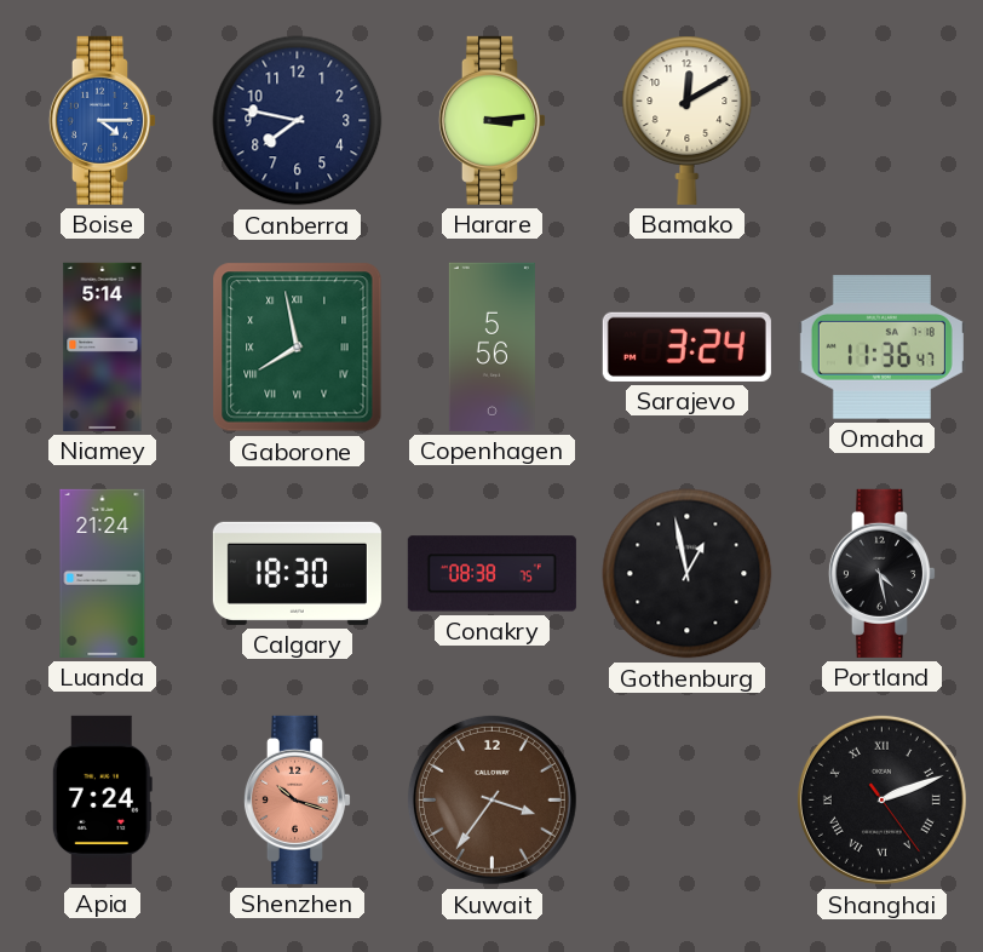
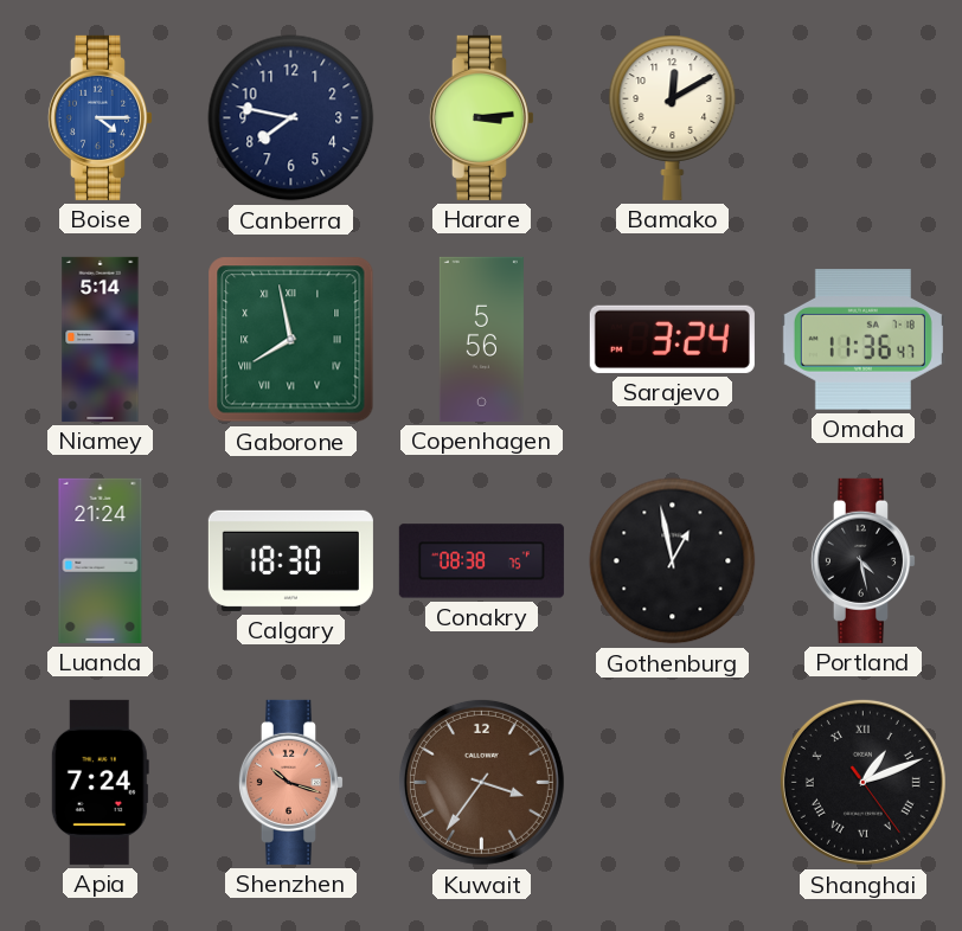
Shanghai: 2:11 -> 1:11
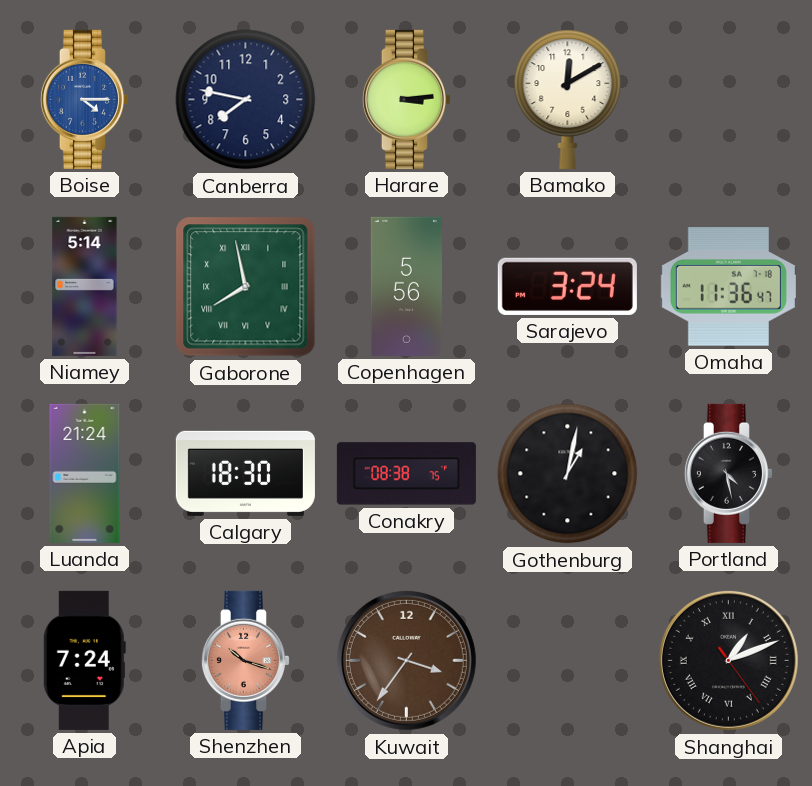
Gothenburg: 12:58 -> 1:02
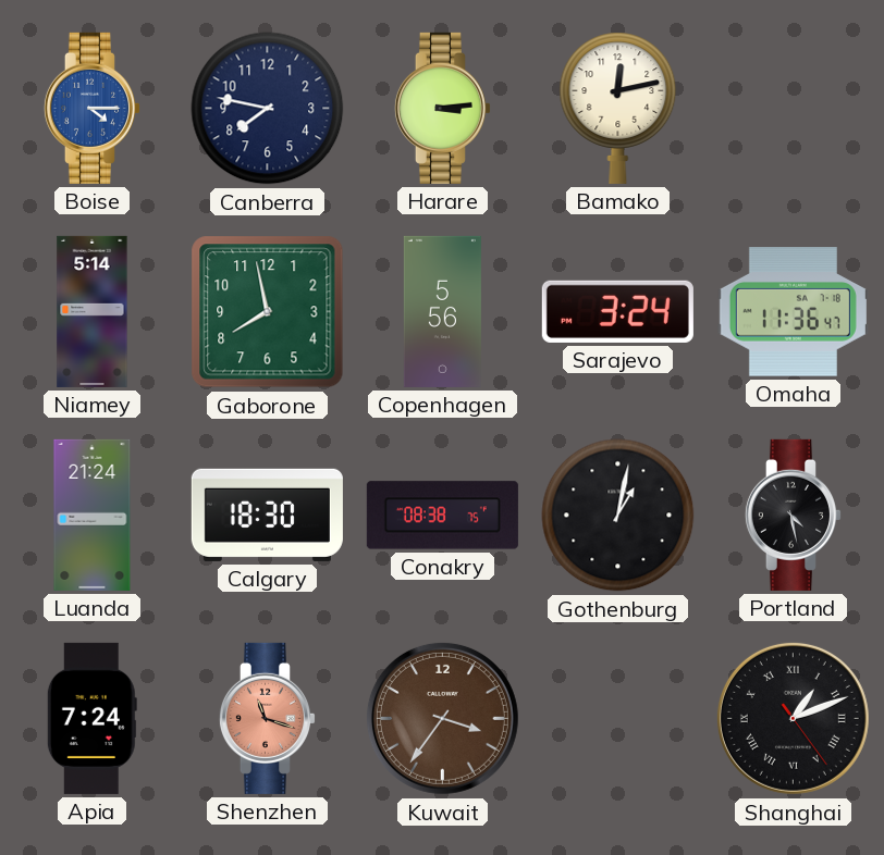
Bamako: 12:10 -> 12:13
Gaborone numerals: Roman -> Arabic
Shenzhen: 10:18 -> 11:18
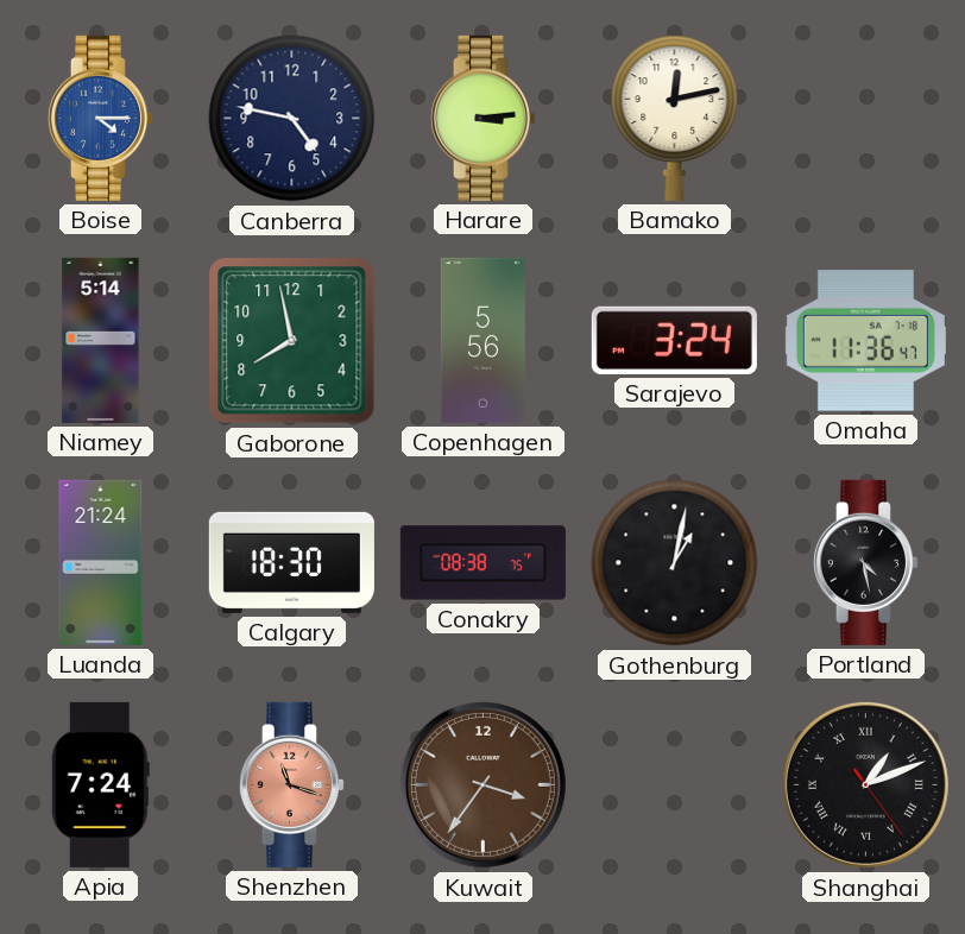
Canberra: 7:47 -> 4:47
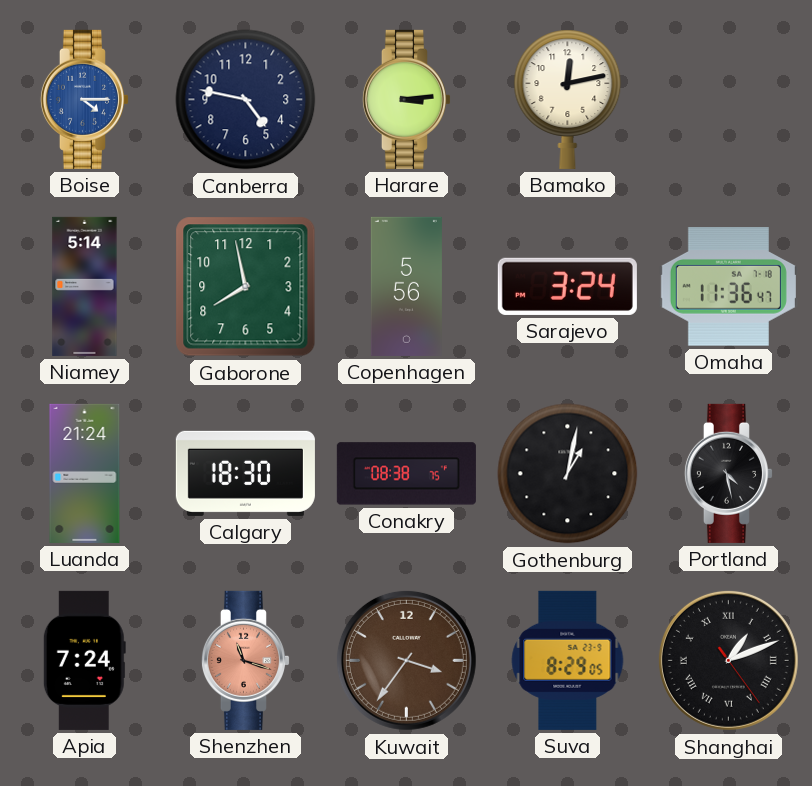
Suva: none -> 8:29
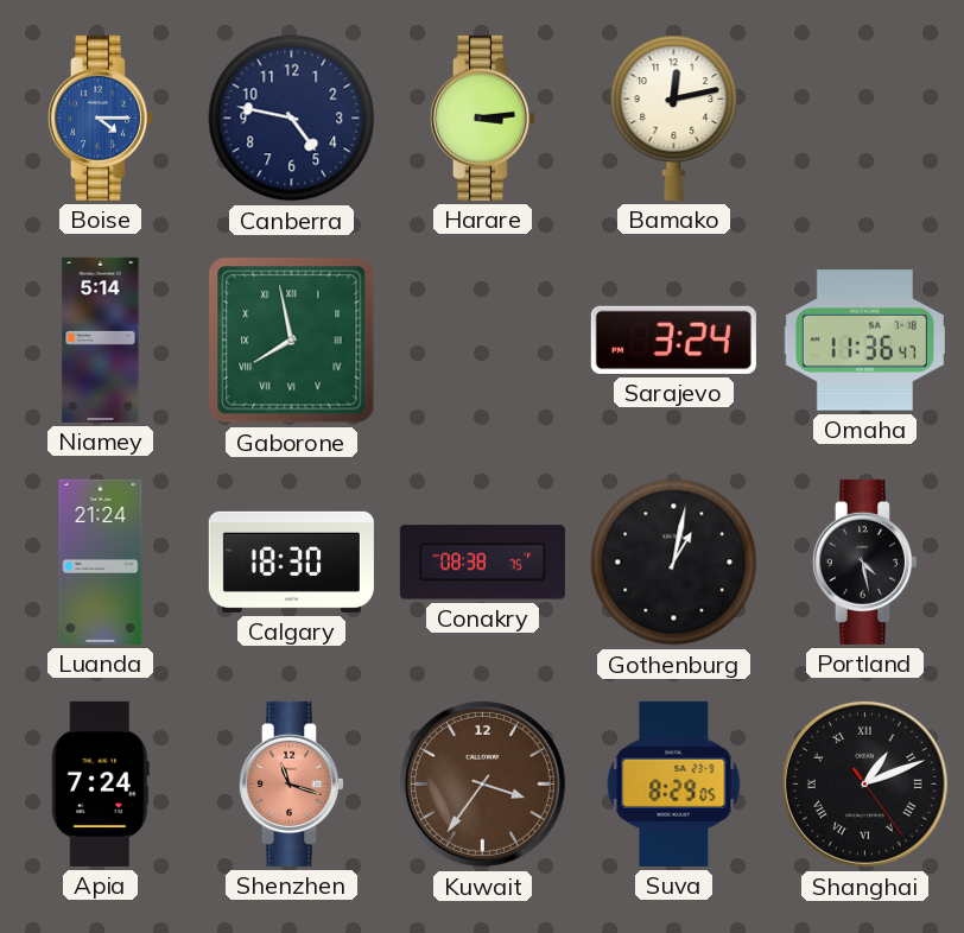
Gaborone numerals: Arabic -> Roman
Copenhagen: 5:56 -> none
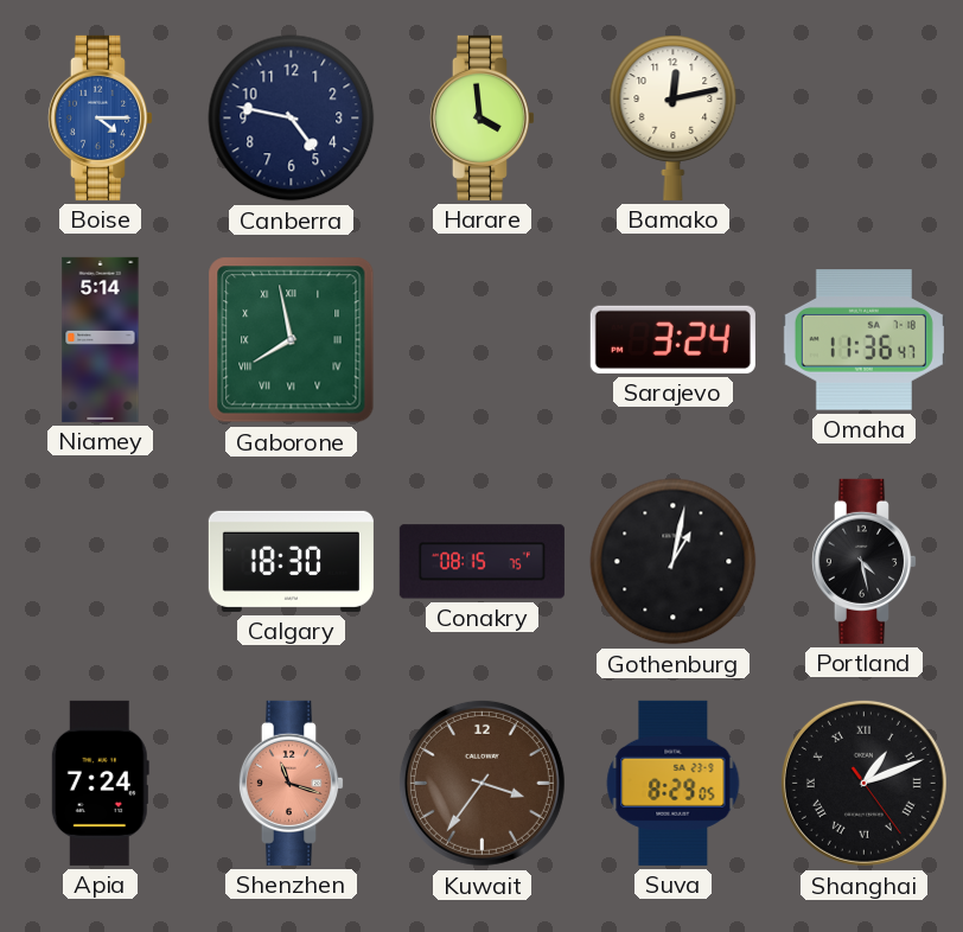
Harare: 3:14 -> 3:59
Luanda: 21:24 -> none
Conakry: 08:38 -> 08:15
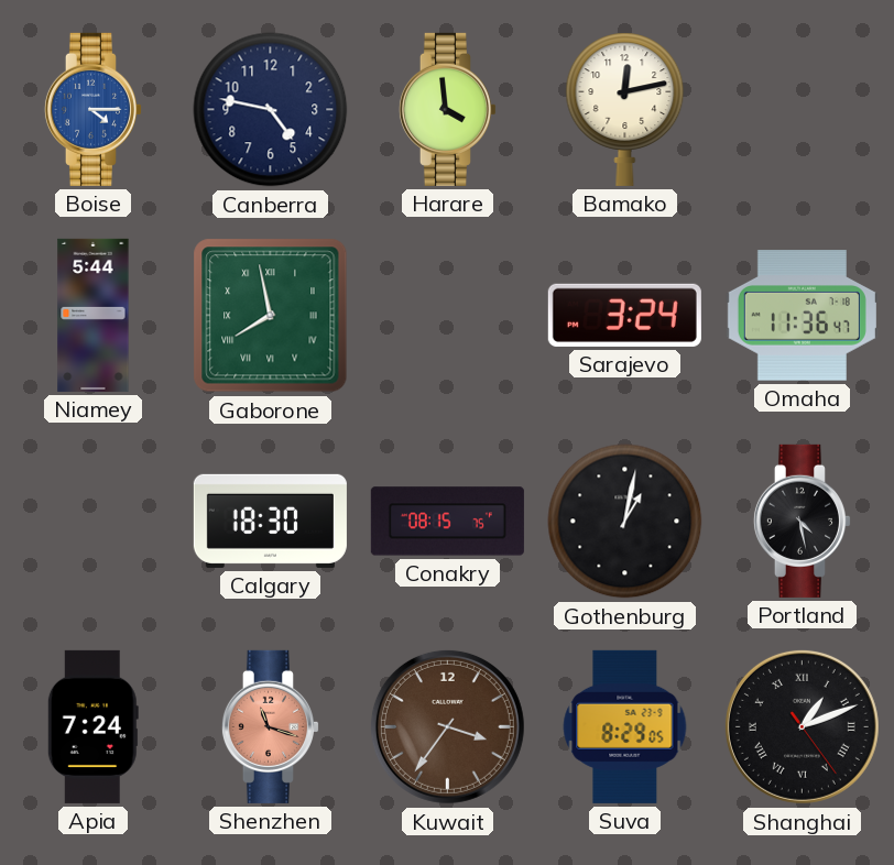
Niamey: 5:14 -> 5:44
